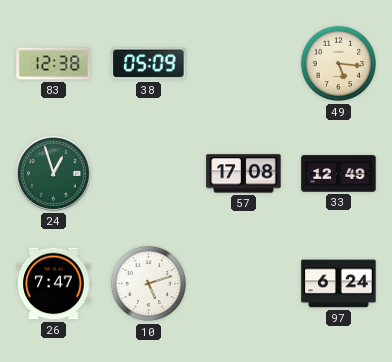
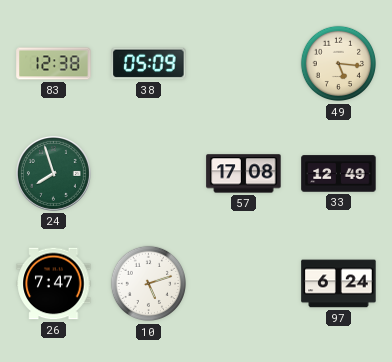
24: 12:57 -> 7:57
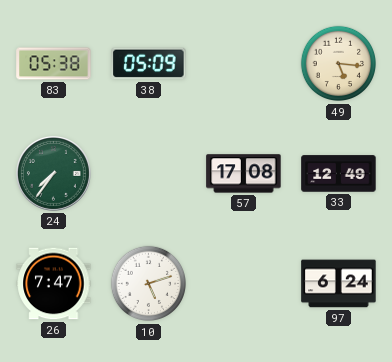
83: 12:38 -> 05:38
24: 7:57 -> 7:36
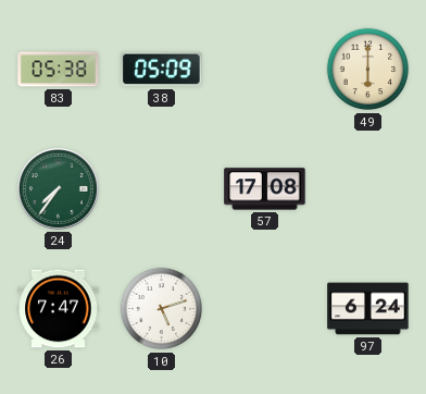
49: 5:16 -> 6:00
33: 12:49 -> none
